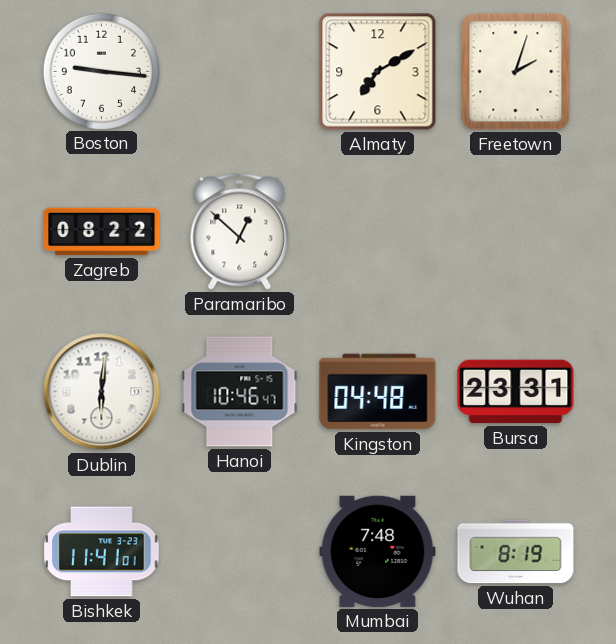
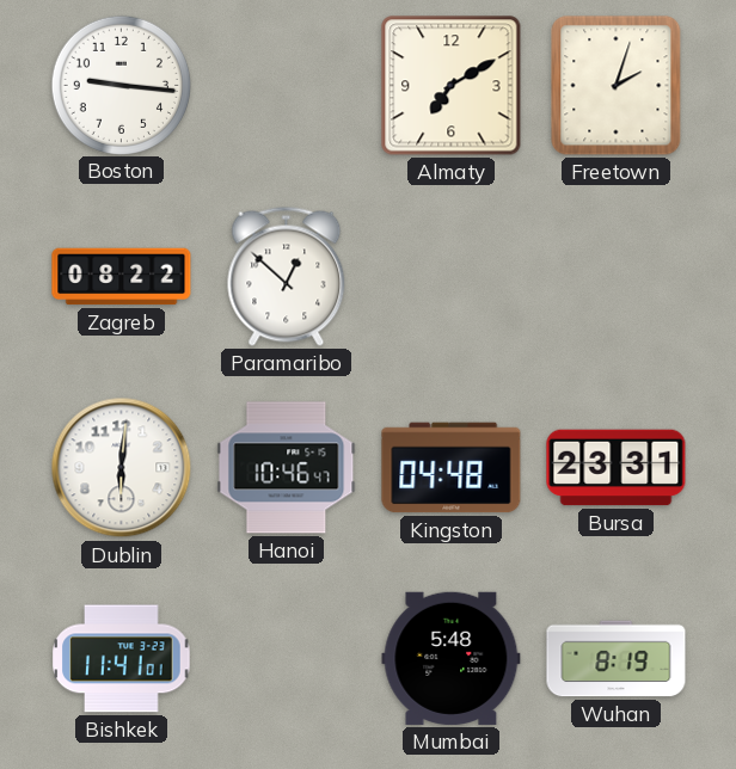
Mumbai: 7:48 -> 5:48
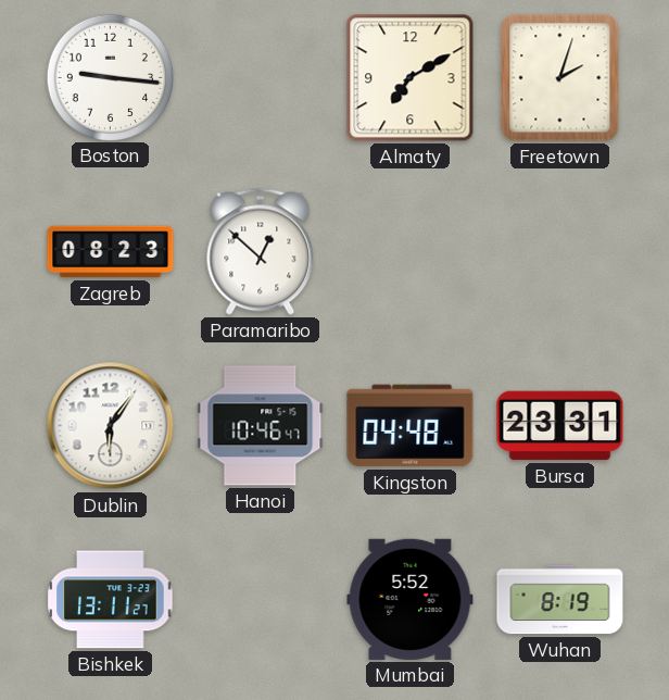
Zagreb: 08:22 -> 08:23
Dublin: 6:01 -> 6:06
Bishkek: 11:41 -> 13:11
Mumbai: 5:48 -> 5:52
